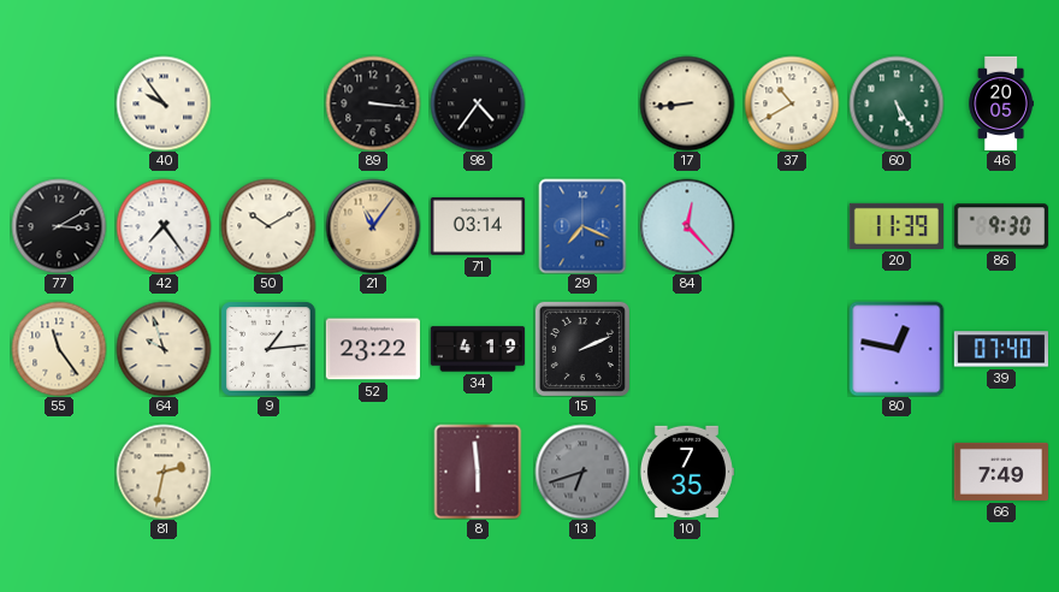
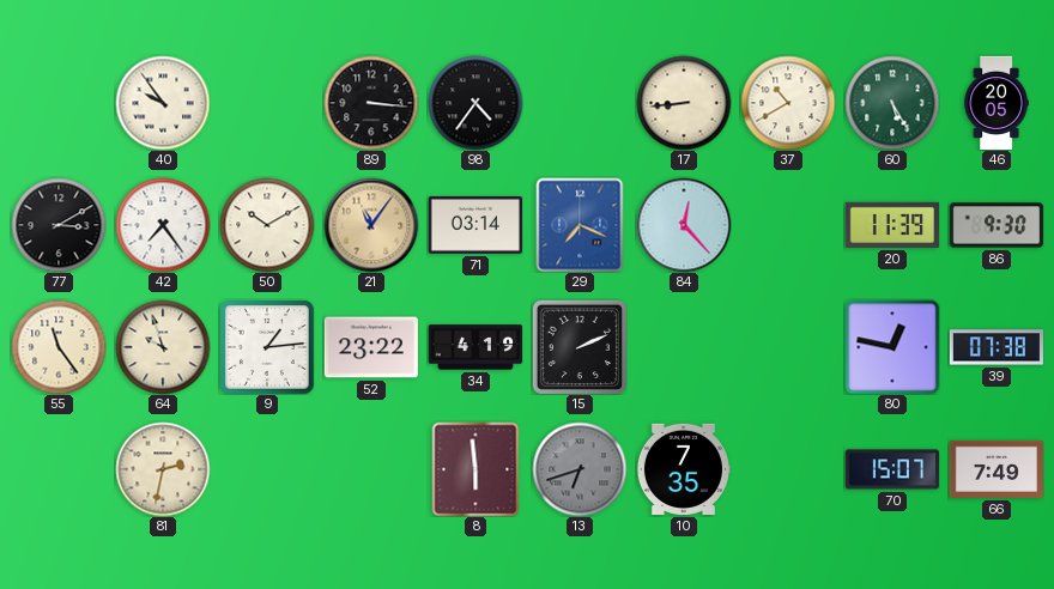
39: 07:40 -> 07:38
70: none -> 15:07
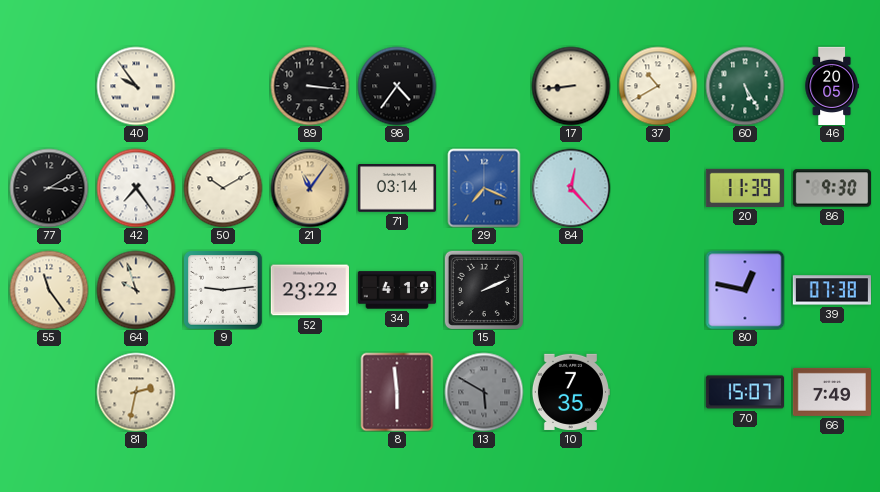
9: 1:14 -> 9:14
13: 6:42 -> 5:50
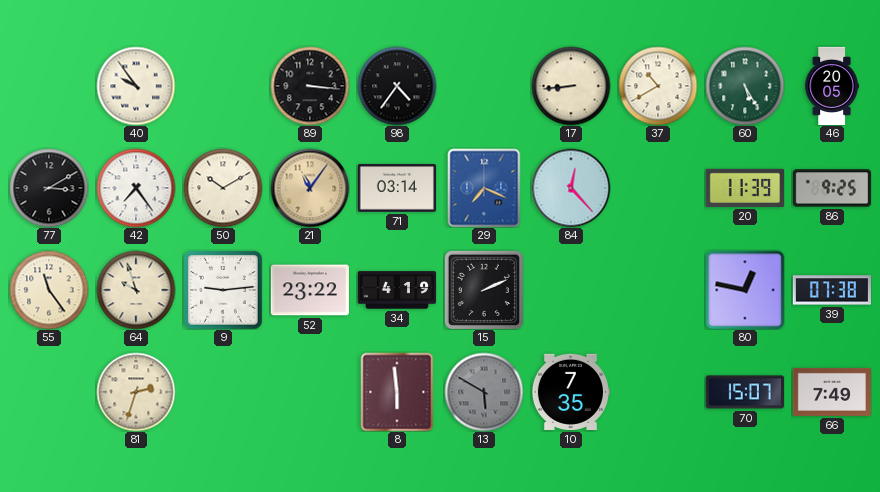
86: 9:30 -> 9:25
81: 2:32 -> 2:33
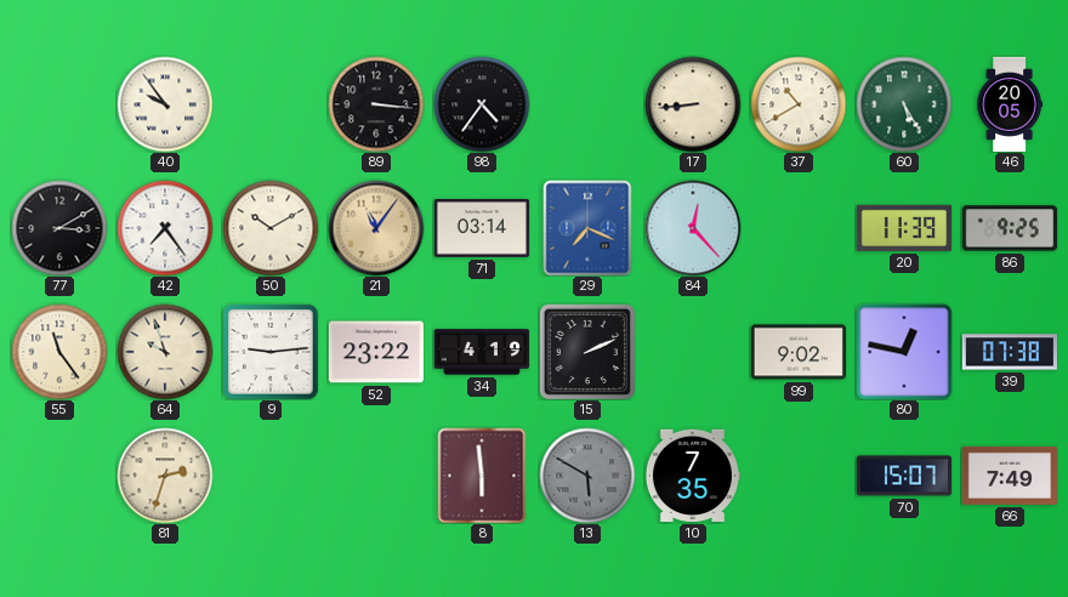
99: none -> 9:02
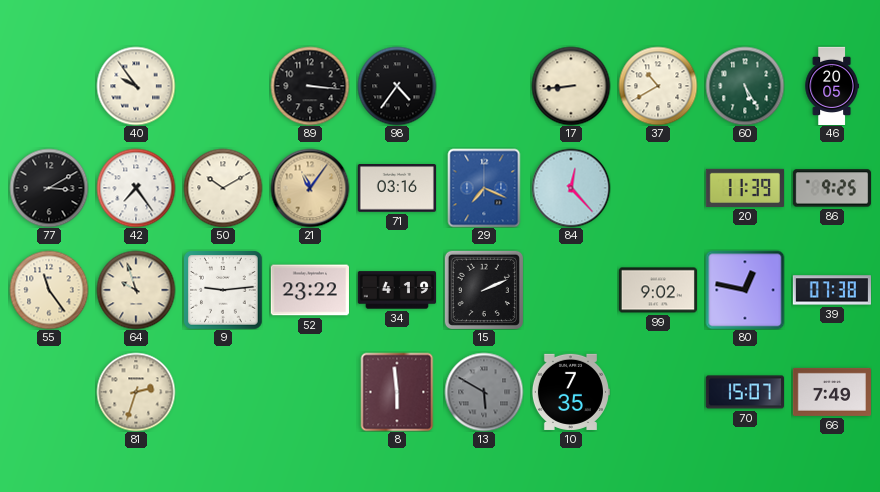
71: 03:14 -> 03:16
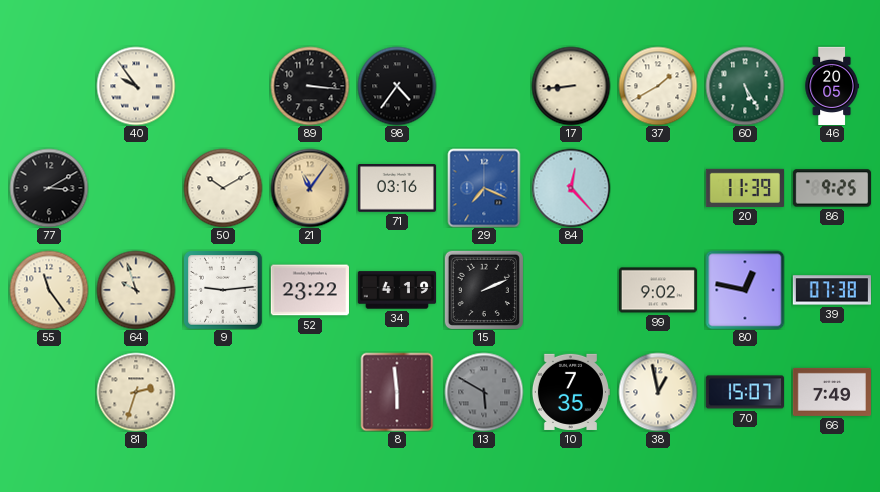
37: 10:40 -> 1:40
42: 7:24 -> none
38: none -> 12:58
